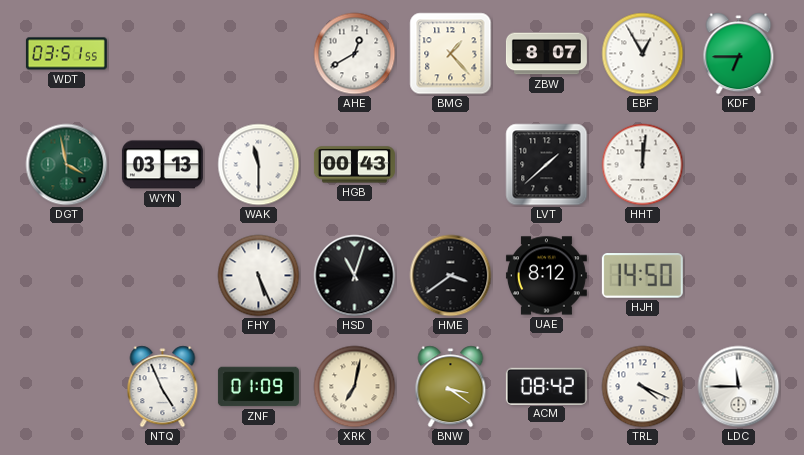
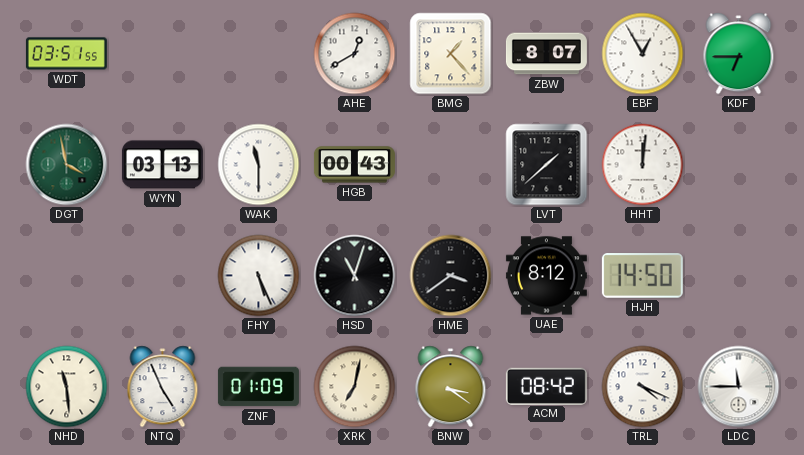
NHD: none -> 11:29
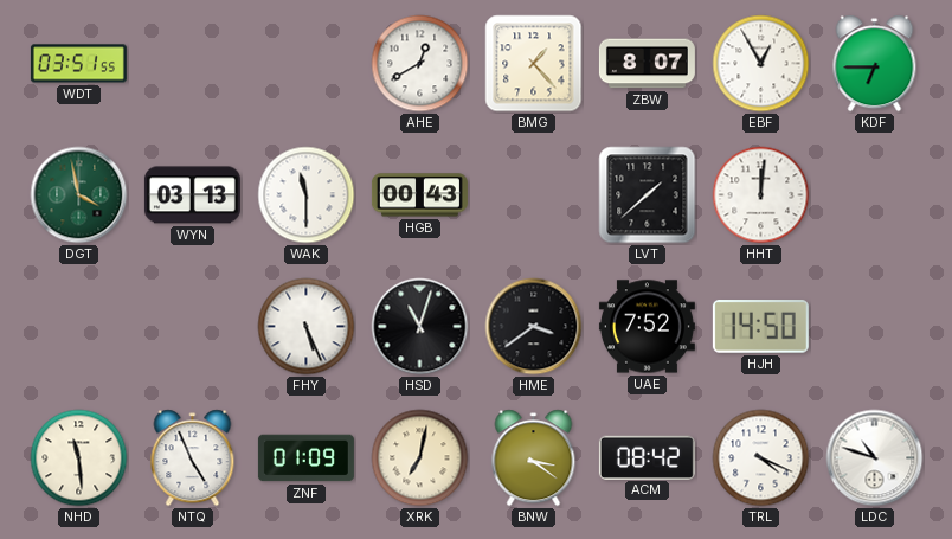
UAE: 8:12 -> 7:52
LDC: 11:45 -> 10:48
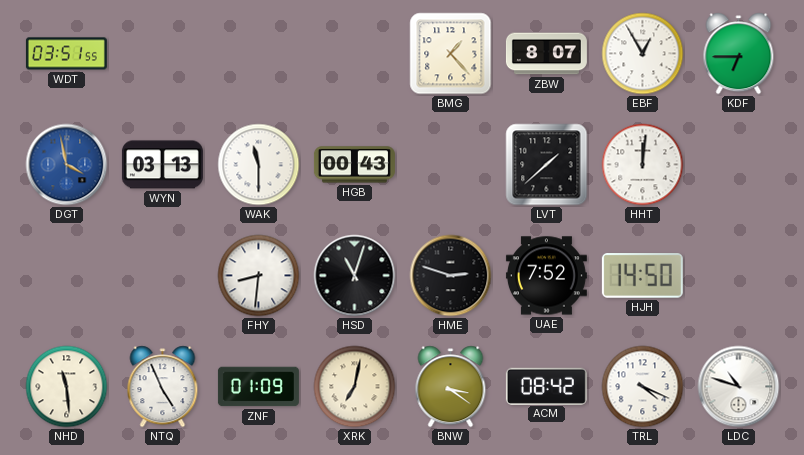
AHE: 12:40 -> none
DGT dial: green -> blue
FHY: 5:26 -> 8:31
HME: 3:39 -> 2:48
